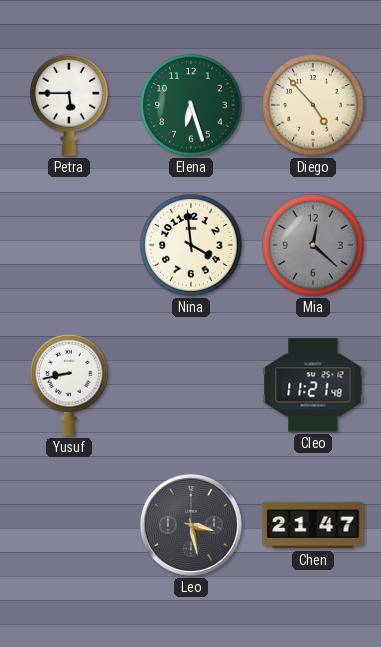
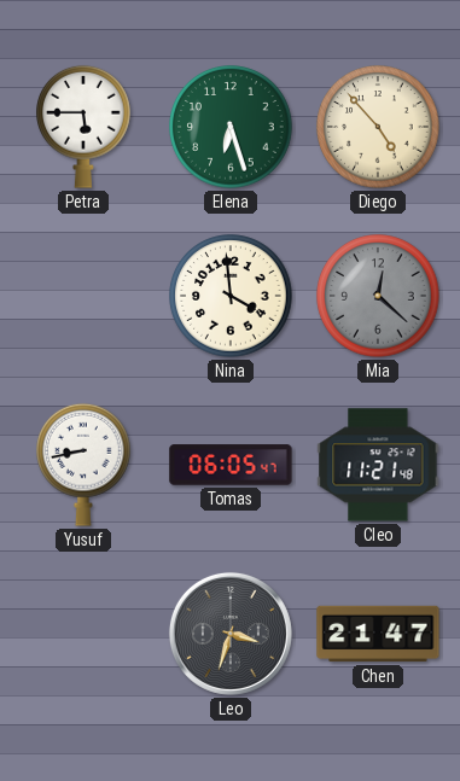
Tomas: none -> 06:05
Leo: 3:28 -> 3:33
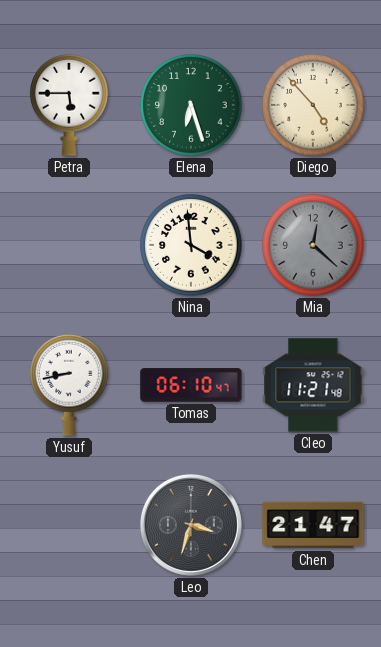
Tomas: 06:05 -> 06:10
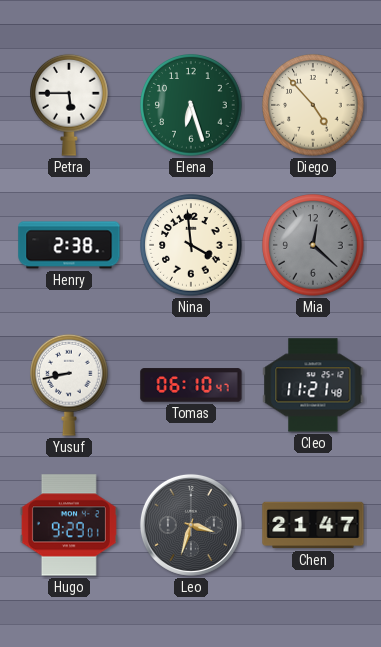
Henry: none -> 2:38
Hugo: none -> 9:29
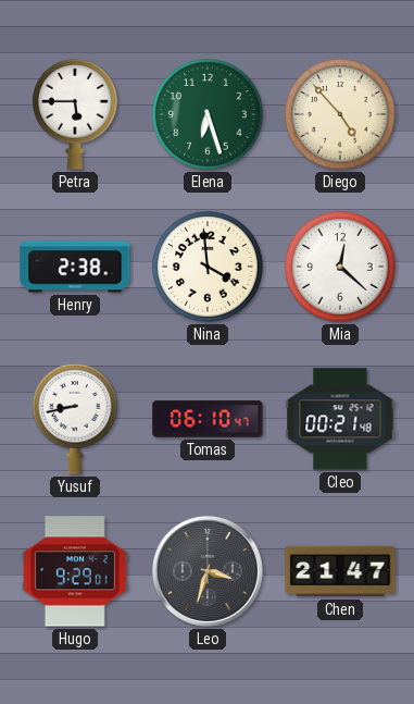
Mia dial: grey -> white
Cleo: 11:21 -> 00:21
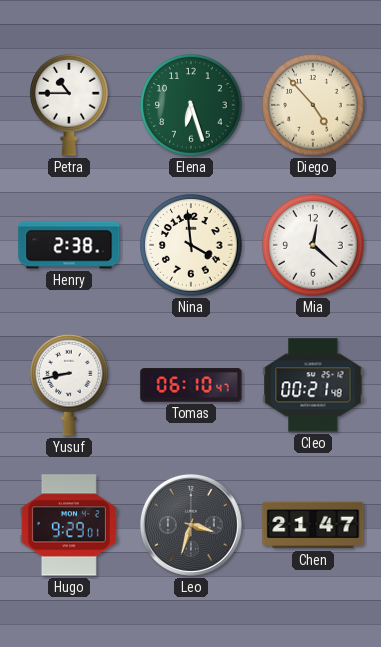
Petra: 5:45 -> 10:45
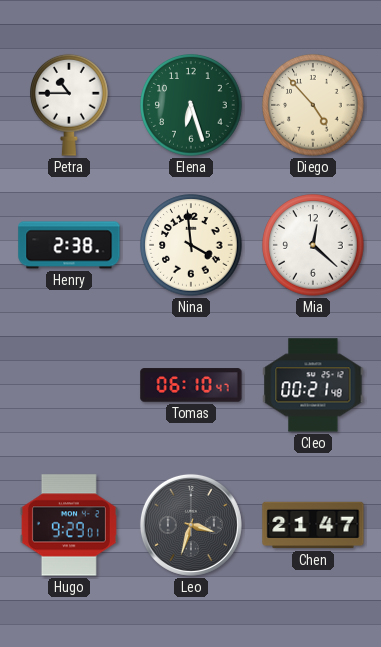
Yusuf: 8:43 -> none
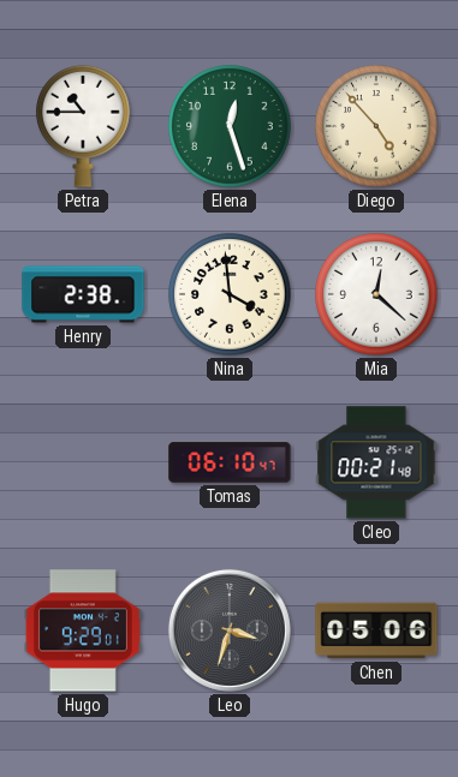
Elena: 6:27 -> 12:27
Chen: 21:47 -> 05:06
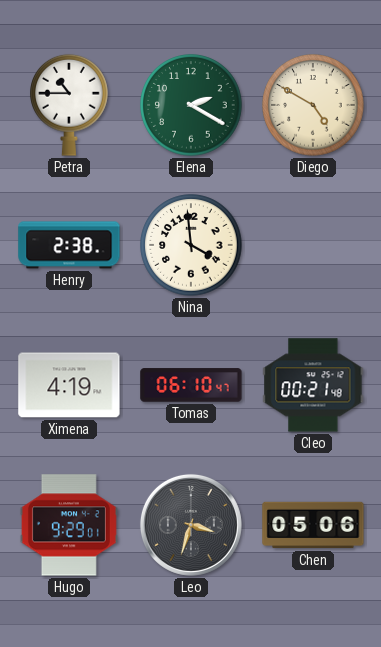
Elena: 12:27 -> 2:20
Diego: 4:53 -> 4:50
Mia: 12:22 -> none
Ximena: none -> 4:19
